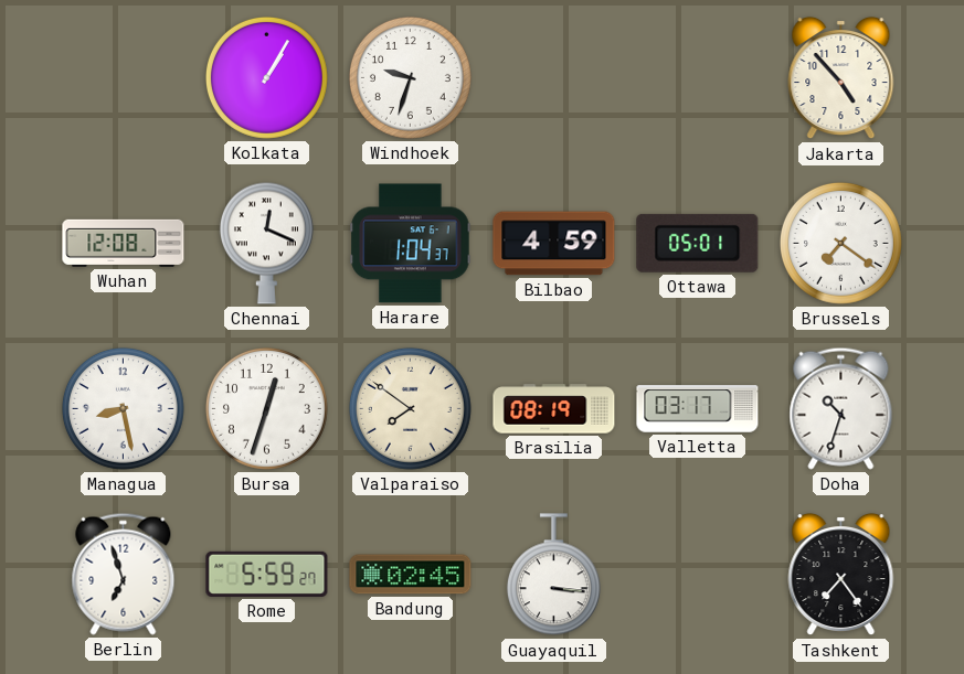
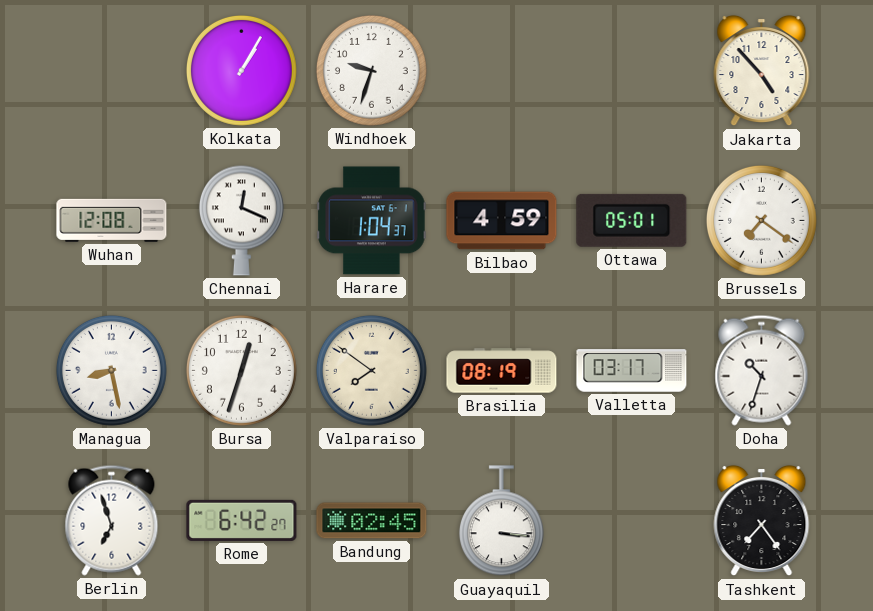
Rome: 5:59 -> 6:42
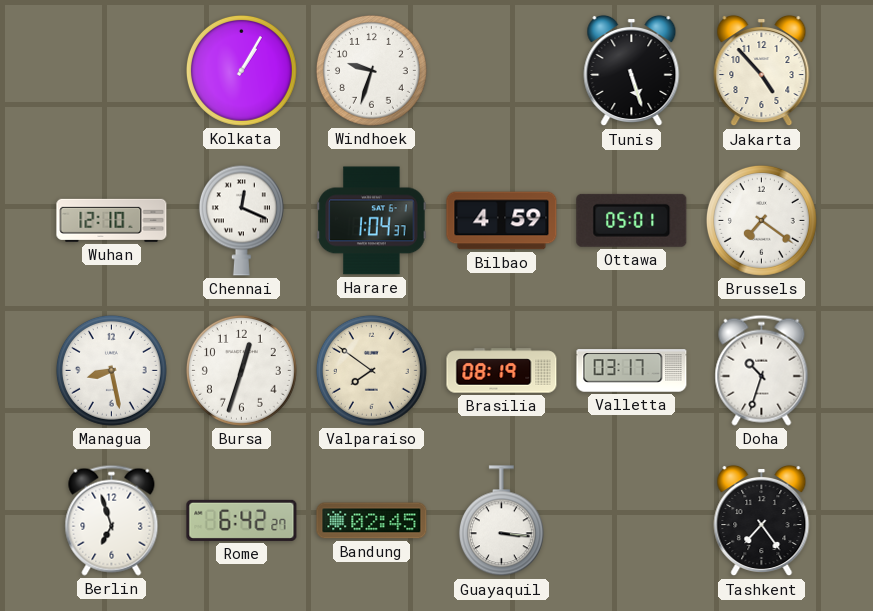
Tunis: none -> 5:27
Wuhan: 12:08 -> 12:10
